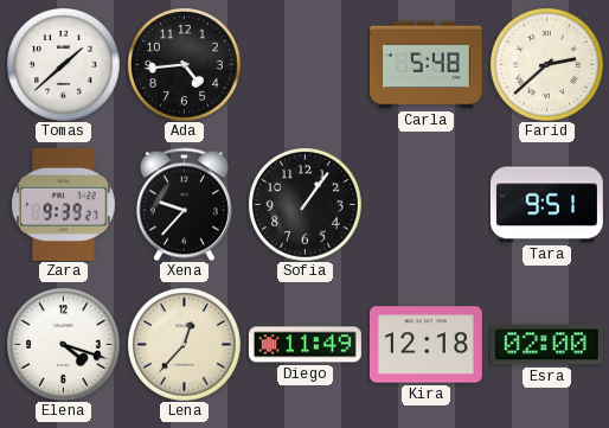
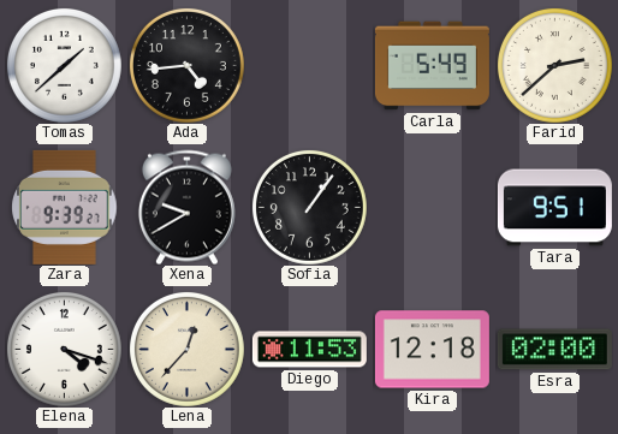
Carla: 5:48 -> 5:49
Xena: 9:37 -> 9:40
Diego: 11:49 -> 11:53
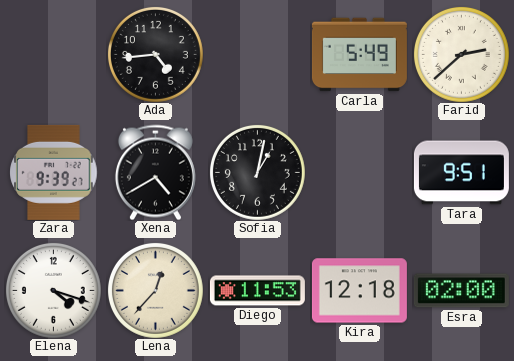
Tomas: 1:38 -> none
Xena: 9:40 -> 4:40
Sofia: 1:06 -> 1:02
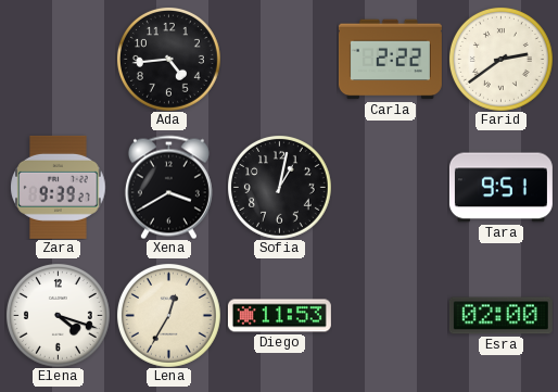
Carla: 5:49 -> 2:22
Farid: 2:38 -> 2:39
Xena: 4:40 -> 3:40
Lena: 12:37 -> 12:35
Kira: 12:18 -> none
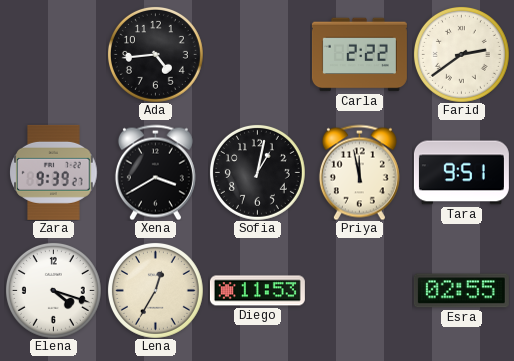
Priya: none -> 11:58
Esra: 02:00 -> 02:55
